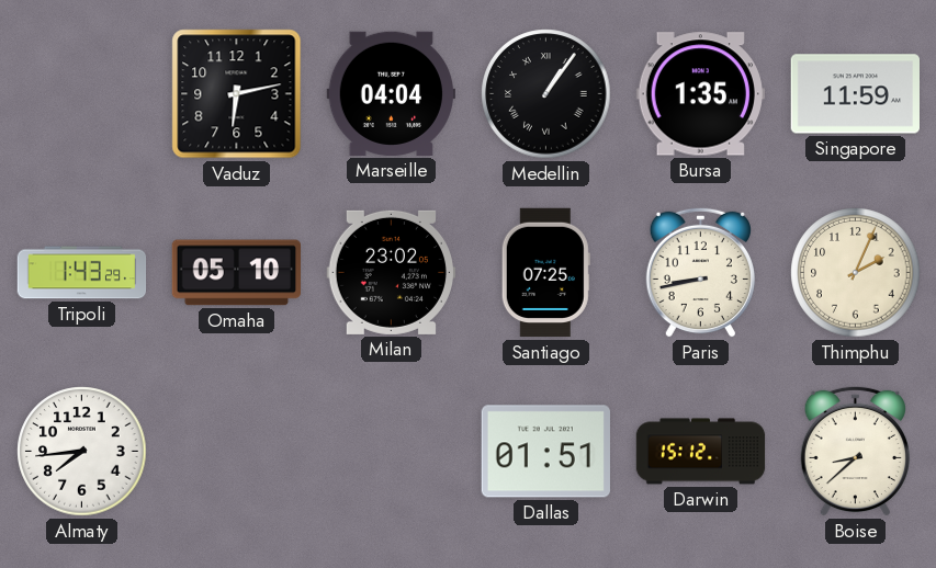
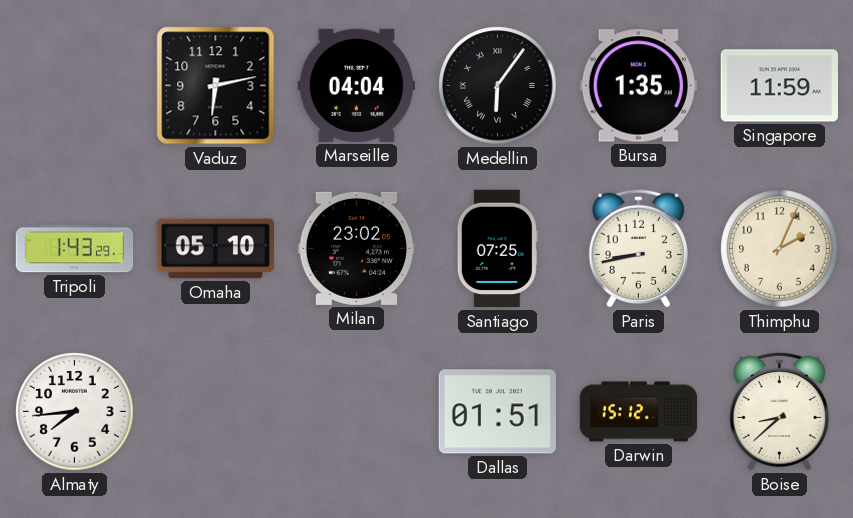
Medellin: 1:06 -> 6:06
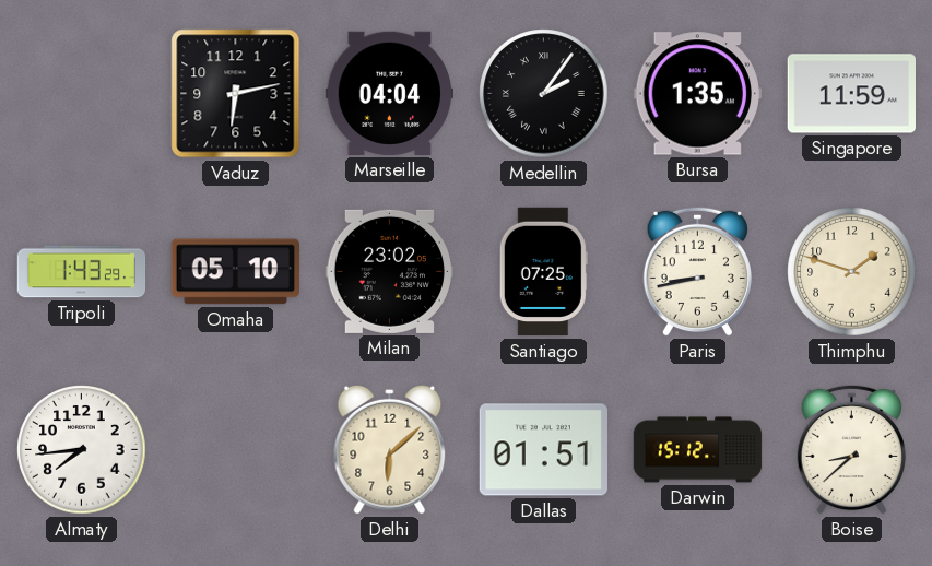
Medellin: 6:06 -> 2:06
Thimphu: 2:04 -> 1:48
Delhi: none -> 6:08
